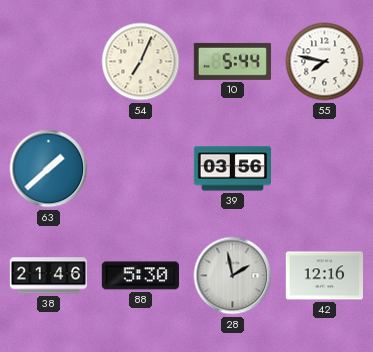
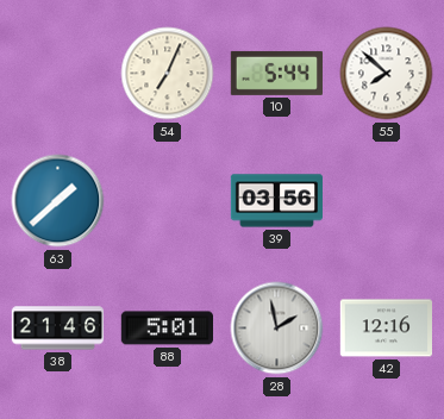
55: 7:47 -> 7:52
88: 5:30 -> 5:01
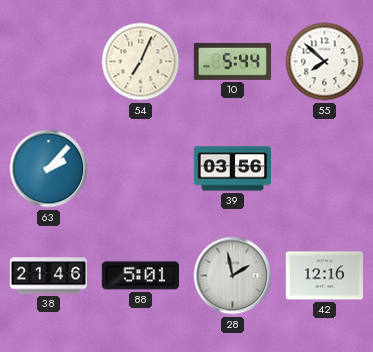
63: 1:38 -> 2:07
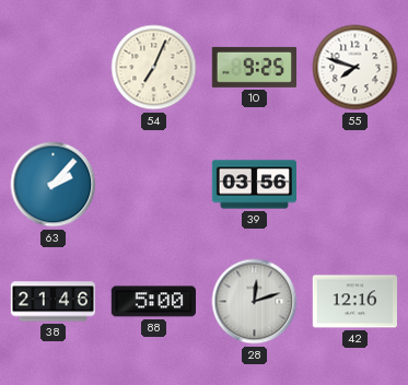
10: 5:44 -> 9:25
55: 7:52 -> 7:48
88: 5:01 -> 5:00
28: 1:58 -> 12:12
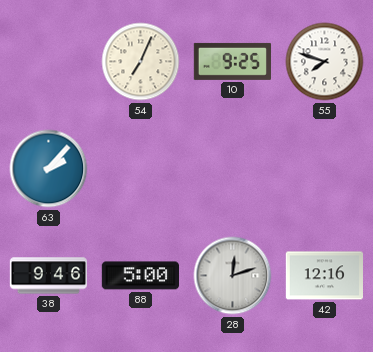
39: 03:56 -> none
38: 21:46 -> 9:46
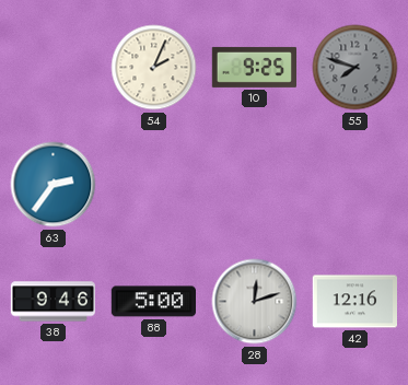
54: 7:04 -> 2:04
55 dial: white -> grey
63: 2:07 -> 2:36
